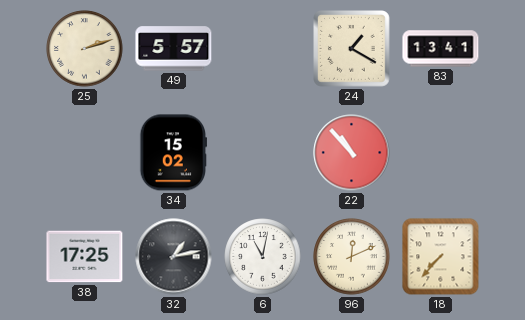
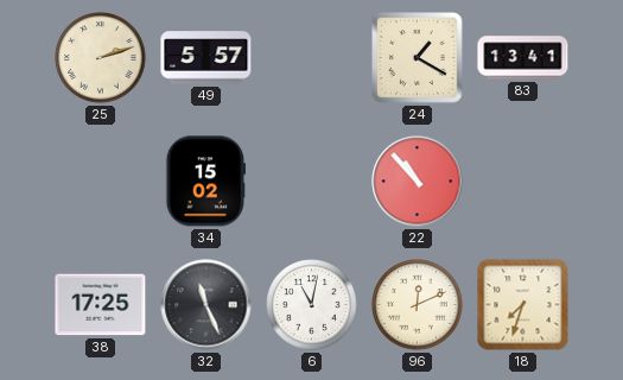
32: 1:13 -> 11:26
18: 7:37 -> 7:33
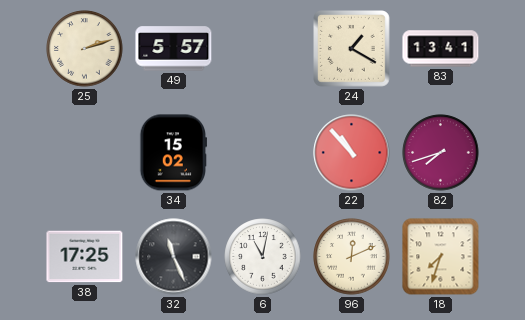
82: none -> 7:42
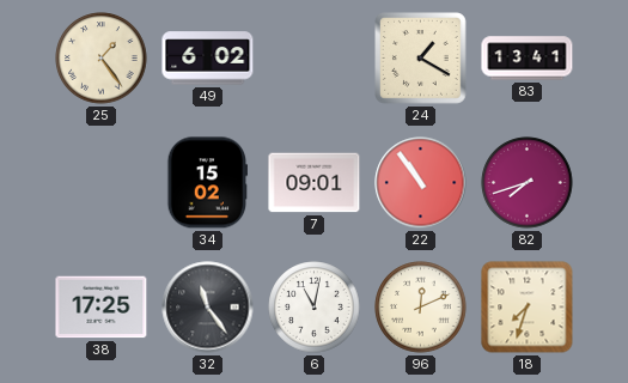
25: 2:12 -> 1:24
49: 5:57 -> 6:02
7: none -> 09:01
22: 10:53 -> 10:54
32: 11:26 -> 11:24
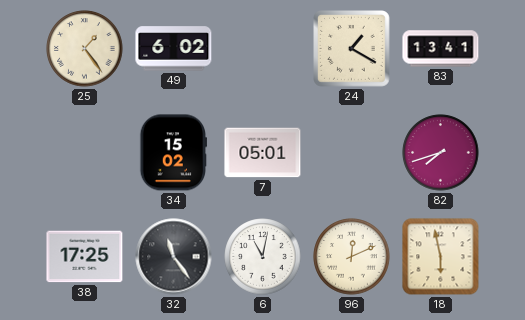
7: 09:01 -> 05:01
22: 10:54 -> none
18: 7:33 -> 5:58
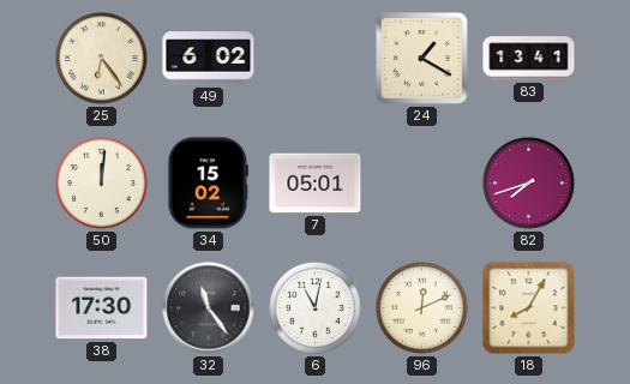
25: 1:24 -> 6:24
50: none -> 12:01
38: 17:25 -> 17:30
18: 5:58 -> 8:05
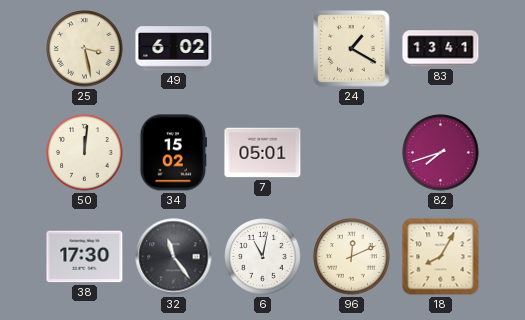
25: 6:24 -> 3:28
